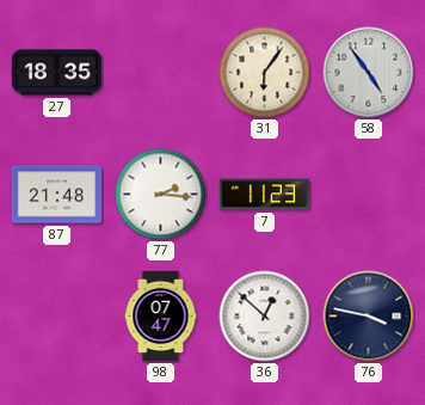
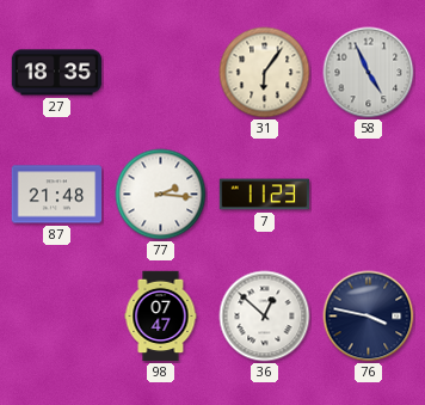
58: 4:54 -> 4:56
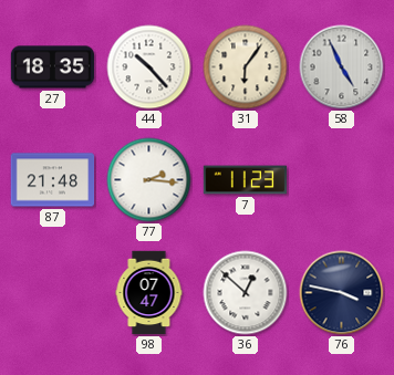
44: none -> 10:23
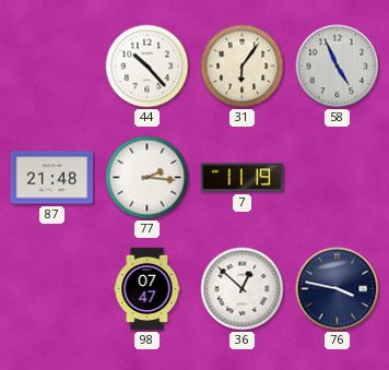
27: 18:35 -> none
7: 11:23 -> 11:19
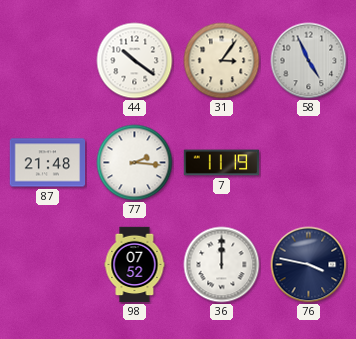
44: 10:23 -> 10:21
31: 6:06 -> 3:06
98: 07:47 -> 07:52
36: 12:52 -> 12:00
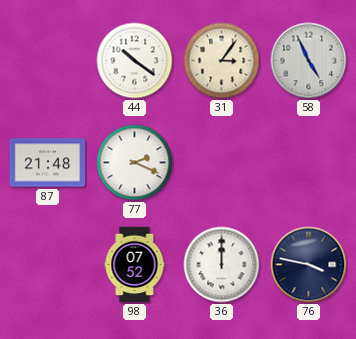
77: 2:16 -> 2:19
7: 11:19 -> none
